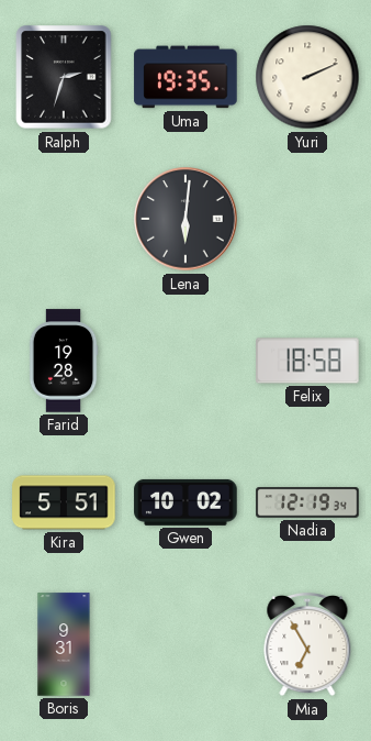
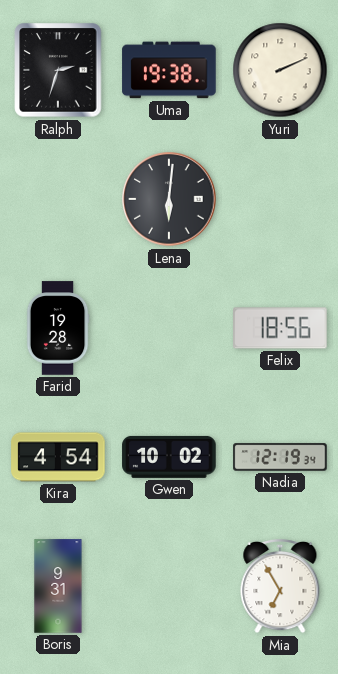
Uma: 19:35 -> 19:38
Felix: 18:58 -> 18:56
Kira: 5:51 -> 4:54
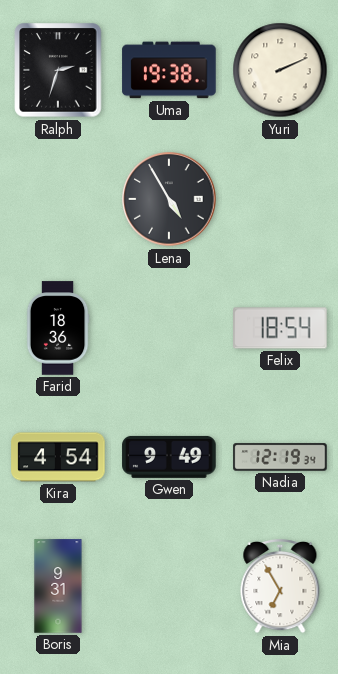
Lena: 6:01 -> 4:55
Farid: 19:28 -> 18:36
Felix: 18:56 -> 18:54
Gwen: 10:02 -> 9:49
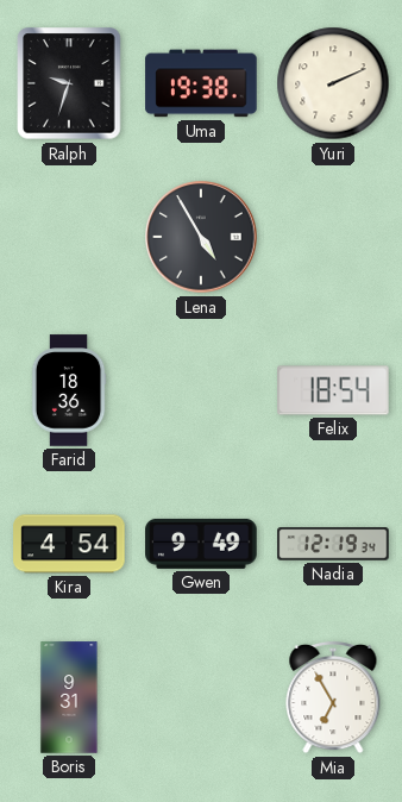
Ralph: 2:33 -> 9:33
